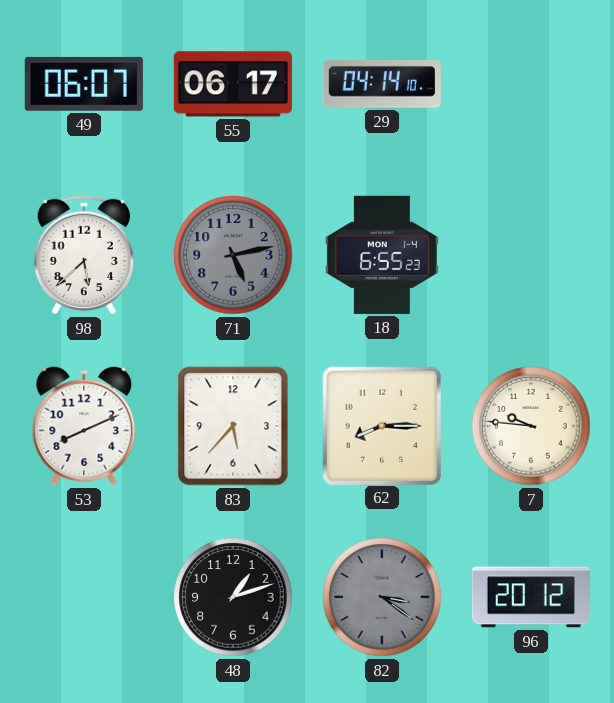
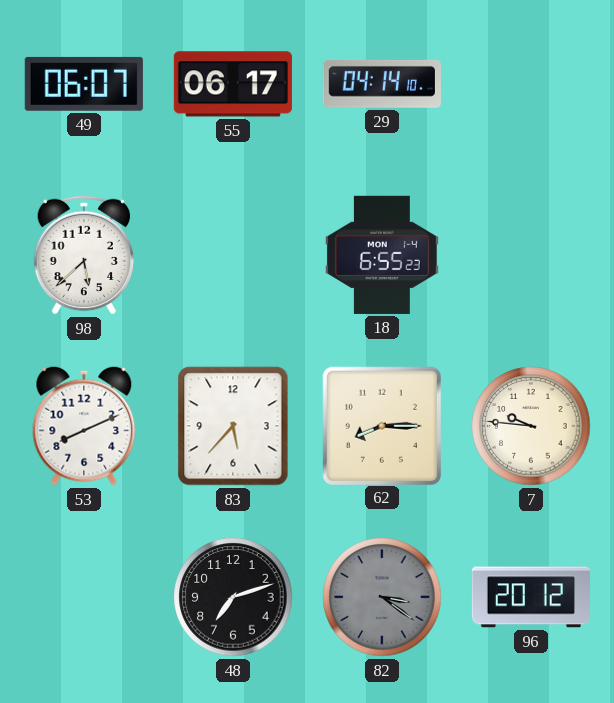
71: 5:13 -> none
48: 1:12 -> 7:12
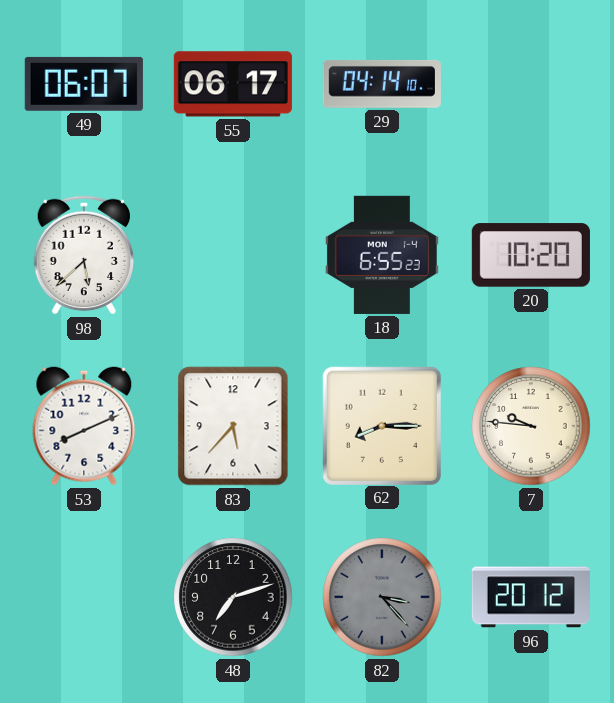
20: none -> 10:20
82: 3:21 -> 3:23
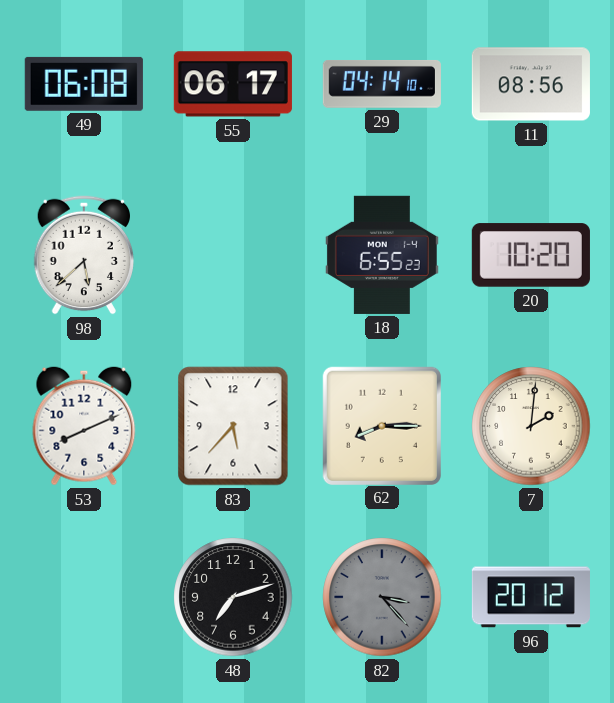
49: 06:07 -> 06:08
11: none -> 08:56
7: 9:46 -> 2:01
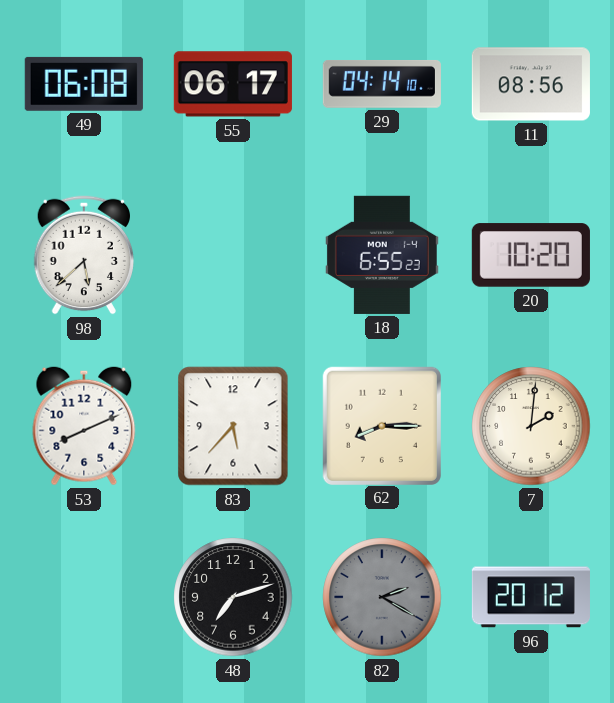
82: 3:23 -> 2:20
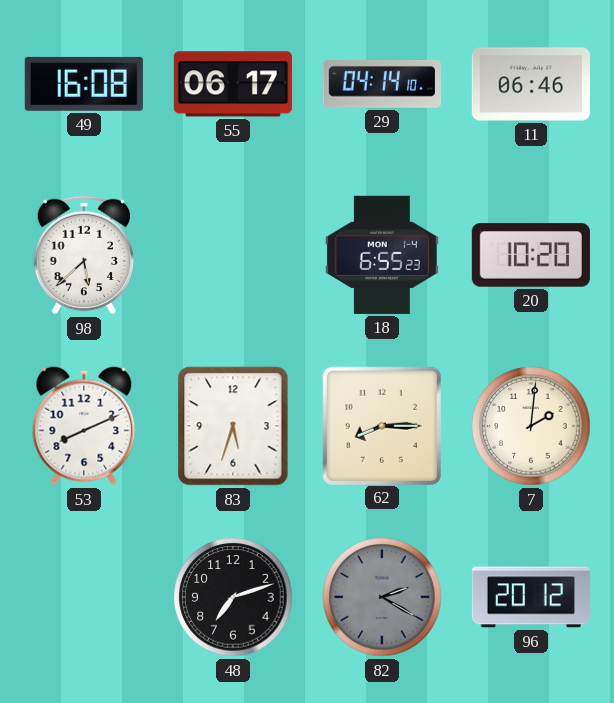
49: 06:08 -> 16:08
11: 08:56 -> 06:46
83: 5:37 -> 5:33
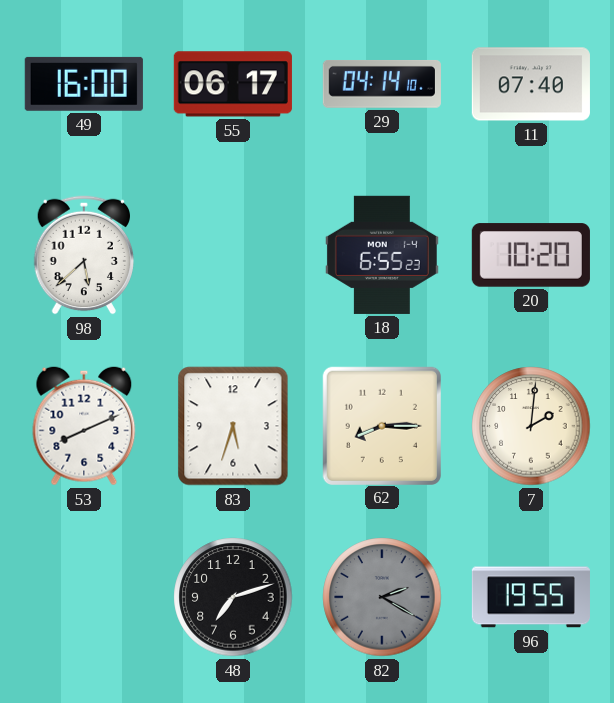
49: 16:08 -> 16:00
11: 06:46 -> 07:40
96: 20:12 -> 19:55
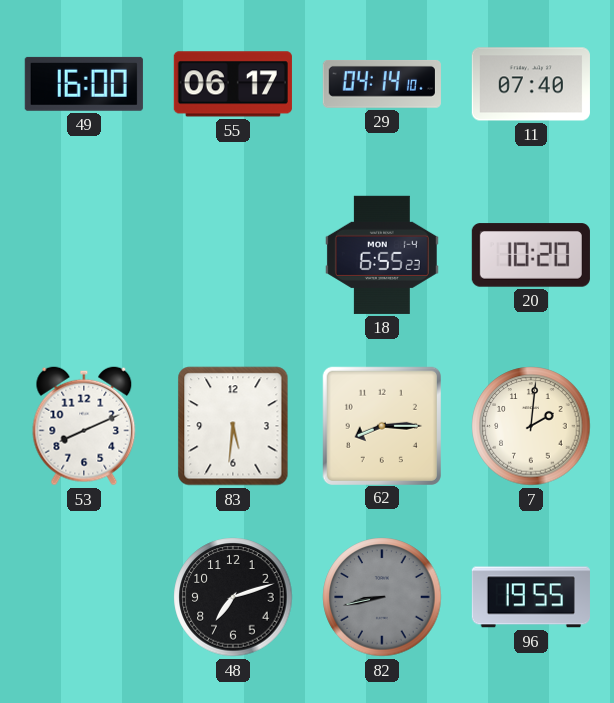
98: 5:38 -> none
83: 5:33 -> 5:31
82: 2:20 -> 8:43
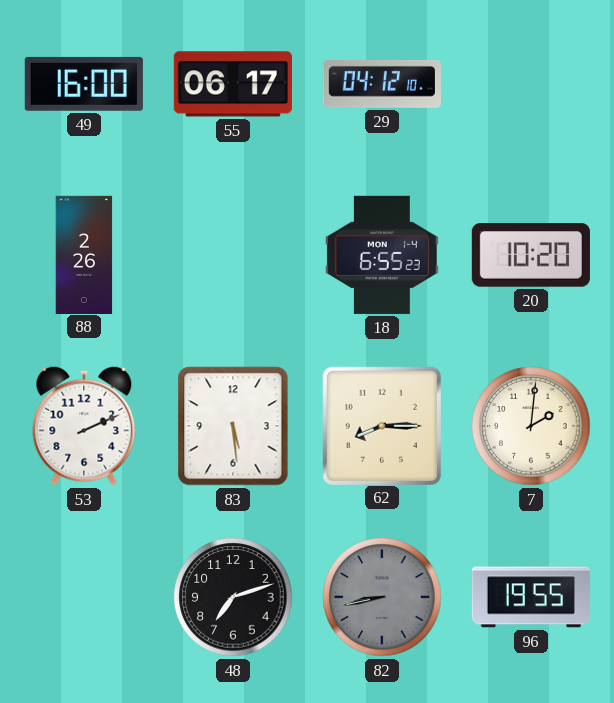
29: 04:14 -> 04:12
11: 07:40 -> none
88: none -> 2:26
53: 8:11 -> 2:11
83: 5:31 -> 5:29
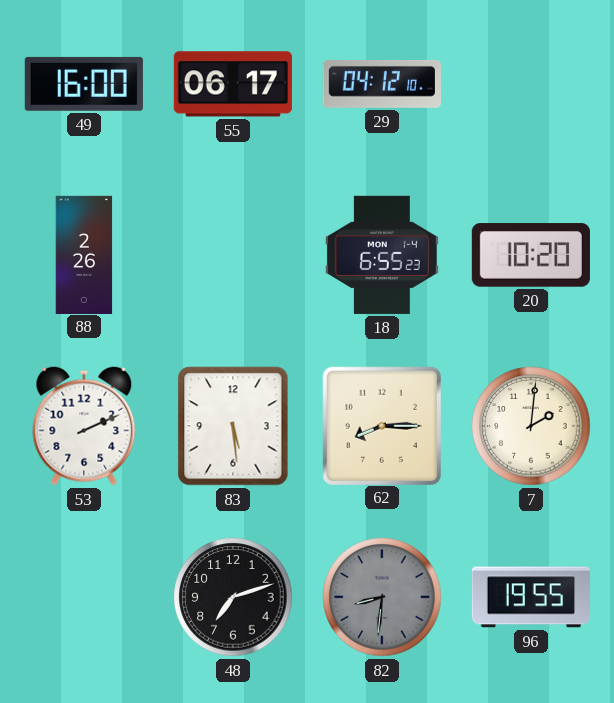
82: 8:43 -> 8:31
